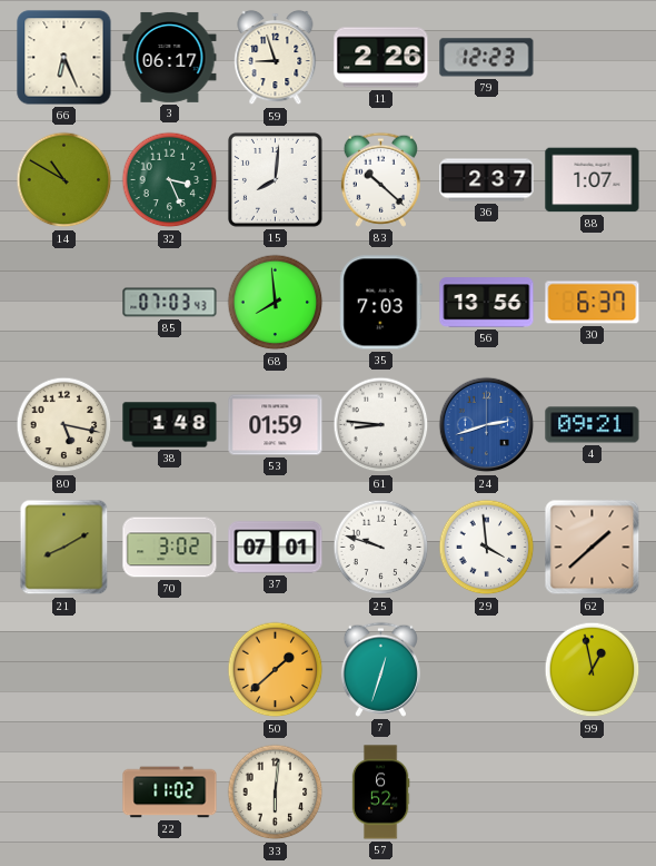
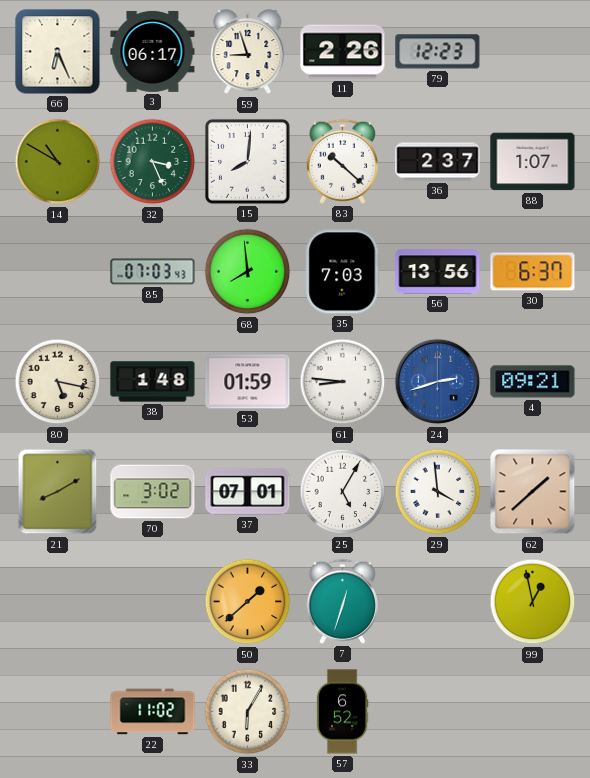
25: 9:48 -> 5:05
33: 6:01 -> 6:05
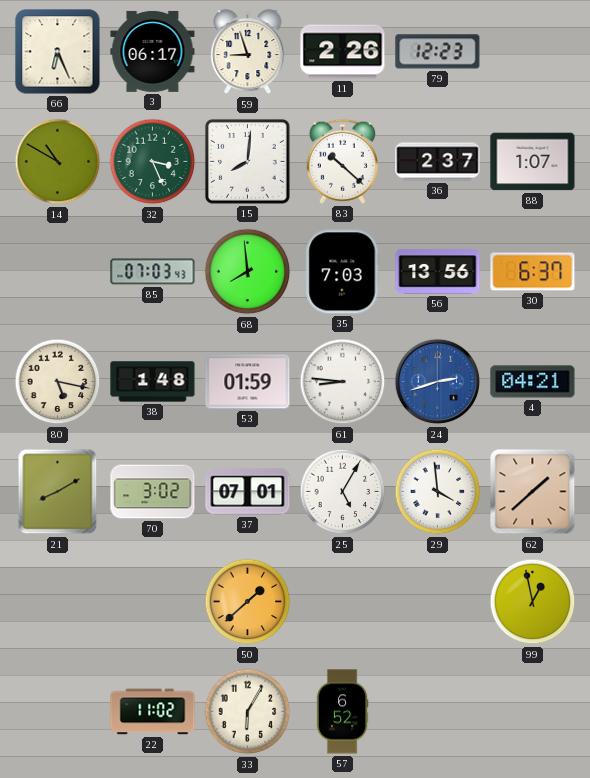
4: 09:21 -> 04:21
7: 12:33 -> none
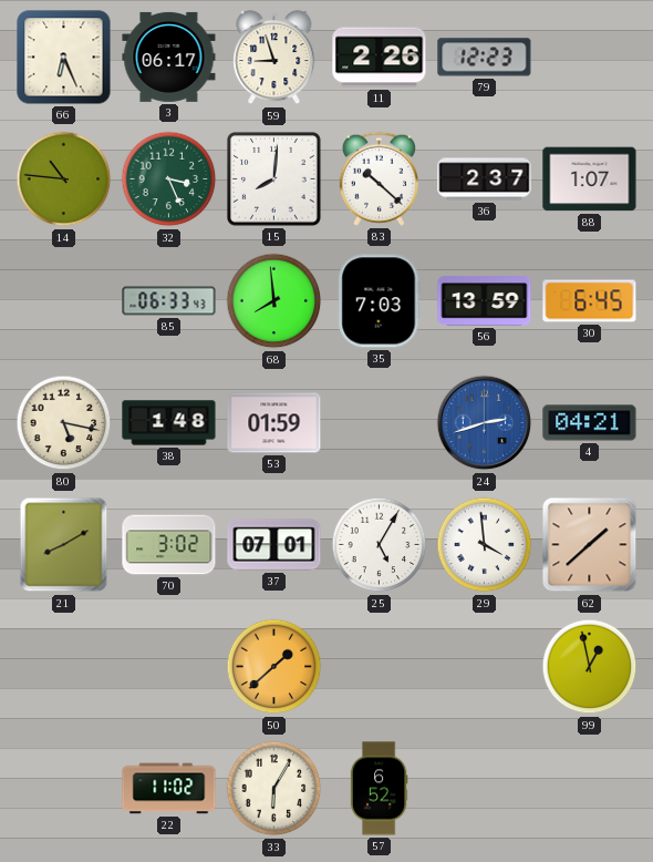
14: 10:50 -> 10:46
85: 07:03 -> 06:33
56: 13:56 -> 13:59
30: 6:37 -> 6:45
61: 8:46 -> none
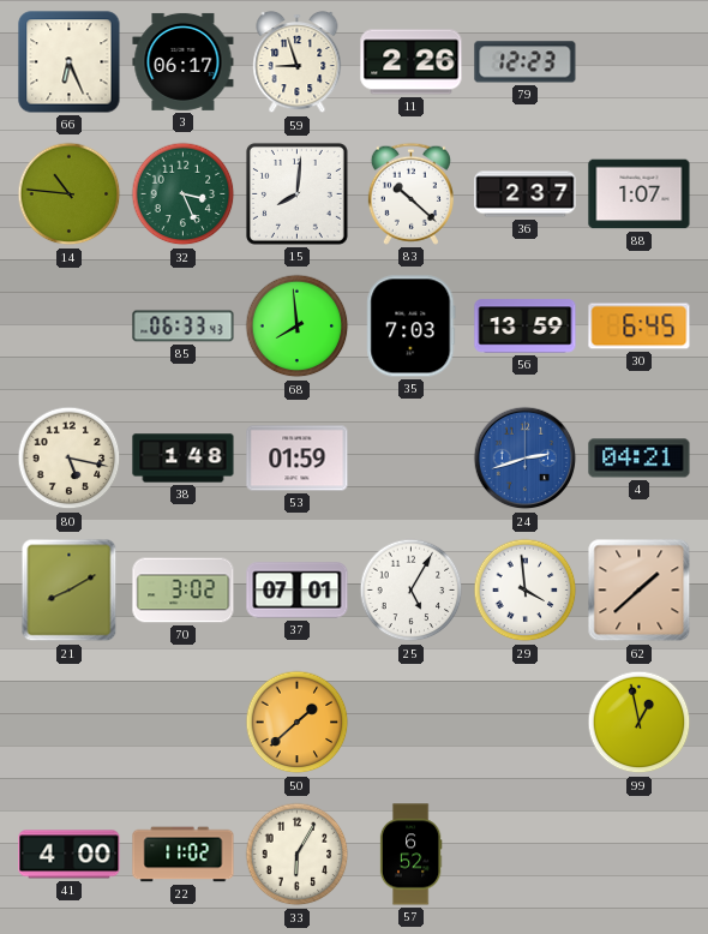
41: none -> 4:00
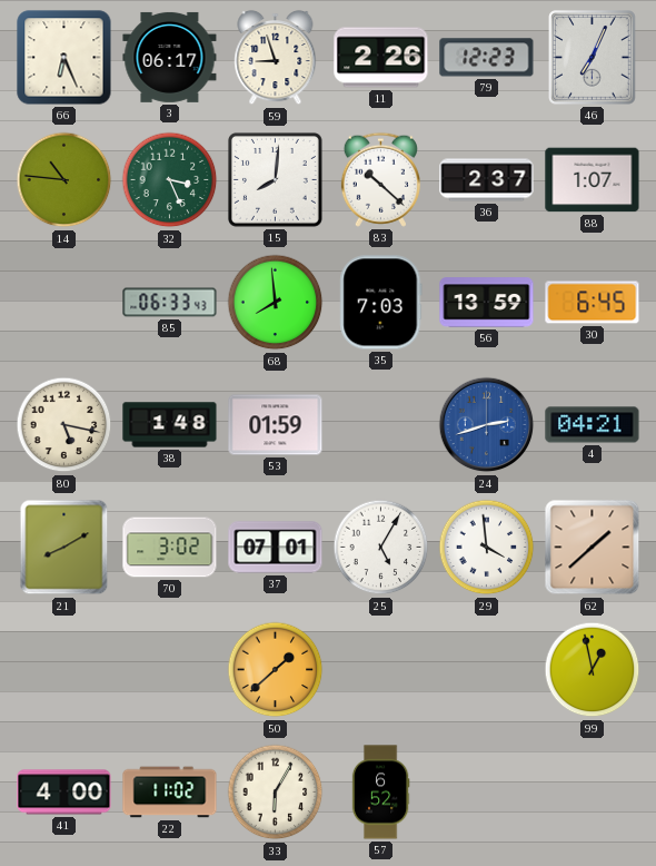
46: none -> 7:04
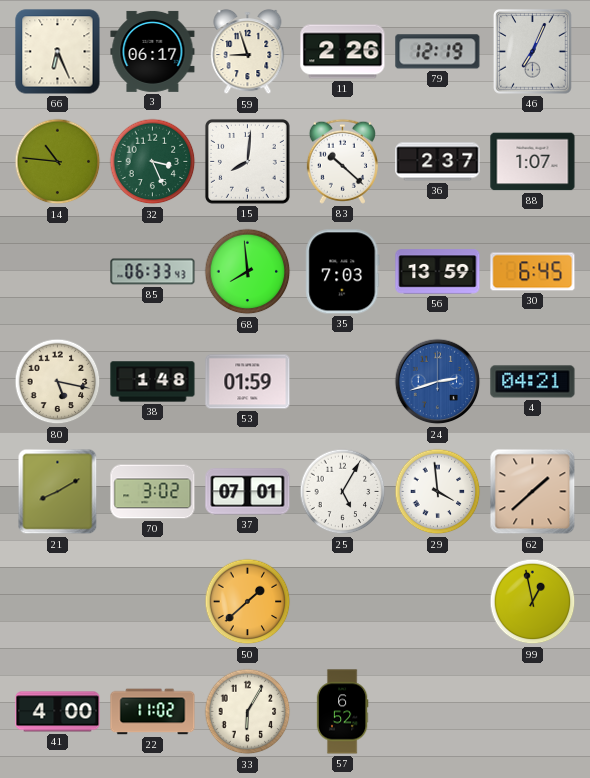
79: 12:23 -> 12:19
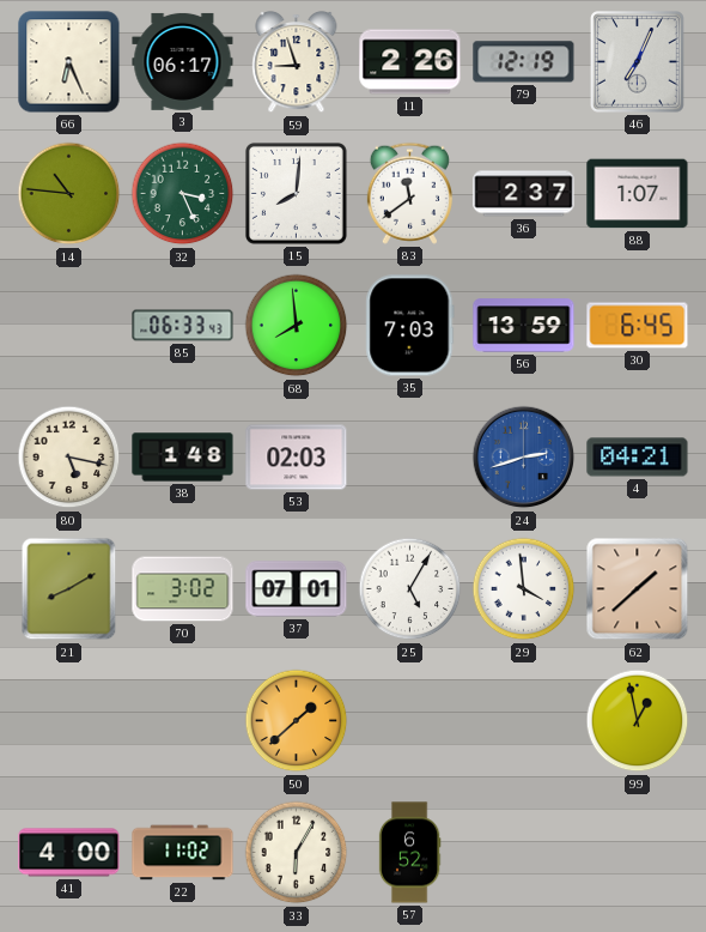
83: 10:22 -> 11:39
53: 01:59 -> 02:03
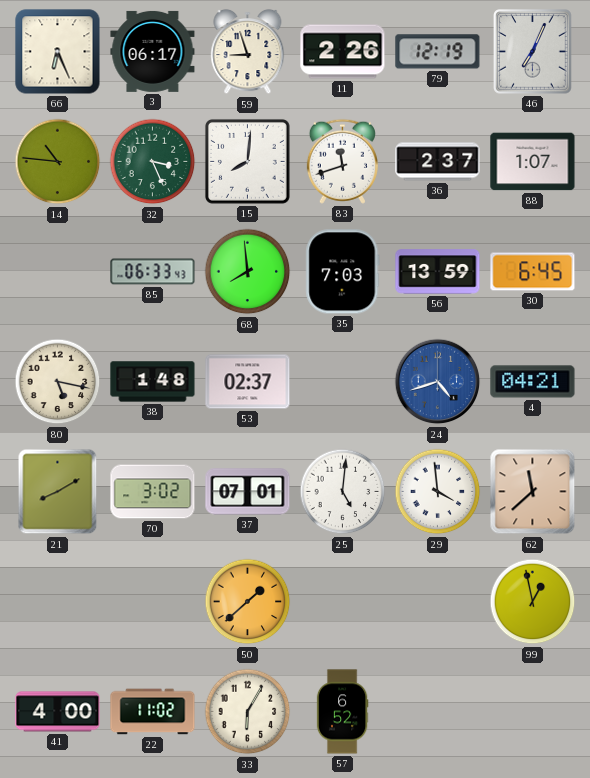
83: 11:39 -> 11:42
53: 02:03 -> 02:37
24: 2:42 -> 4:42
25: 5:05 -> 5:01
62: 1:38 -> 11:38
